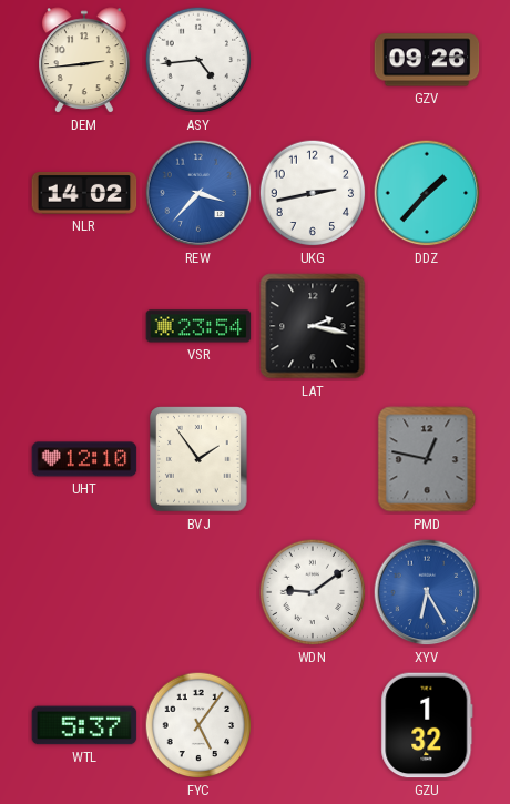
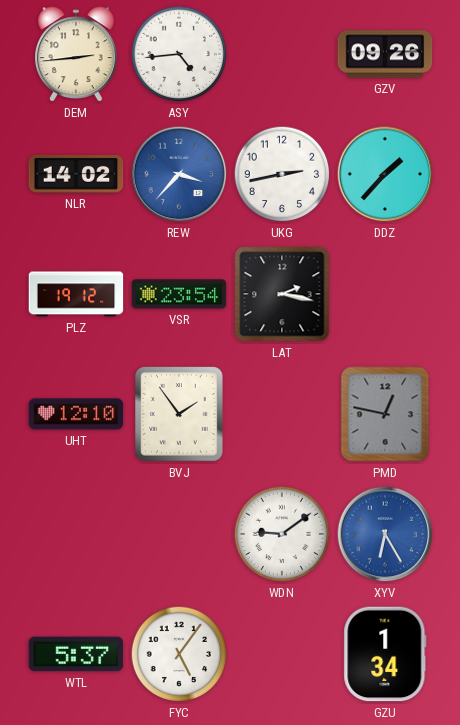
PLZ: none -> 19:12
GZU: 1:32 -> 1:34
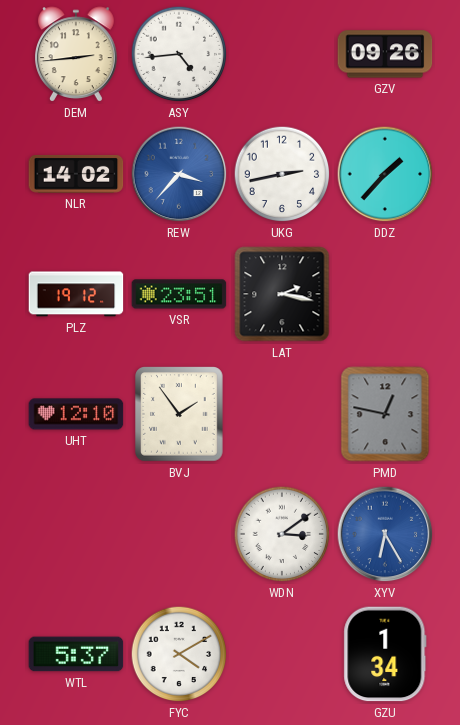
VSR: 23:54 -> 23:51
WDN: 9:09 -> 3:09
FYC: 5:06 -> 4:10
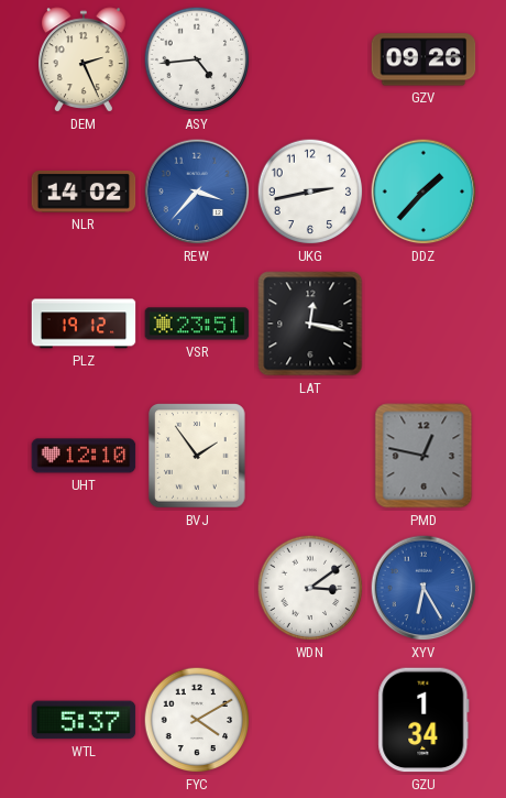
DEM: 2:44 -> 2:26
LAT: 2:17 -> 12:17
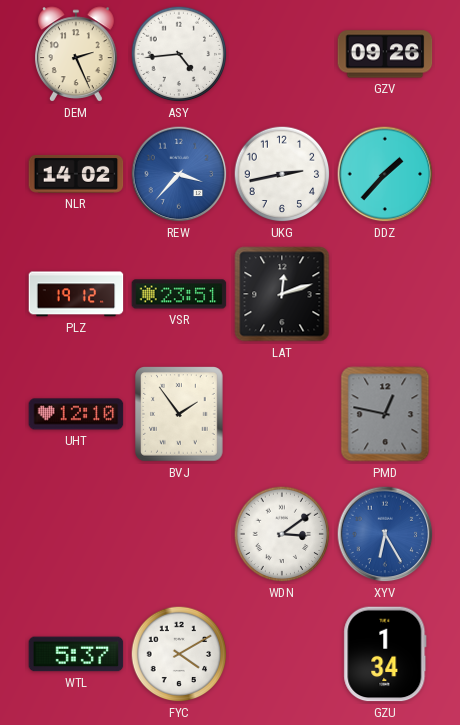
LAT: 12:17 -> 12:12
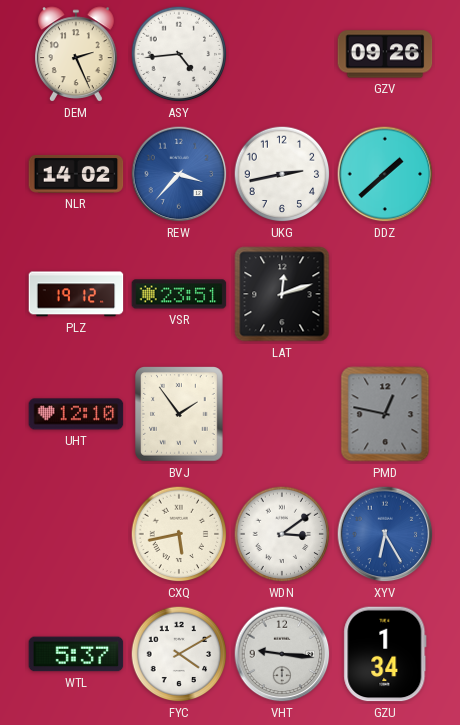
DDZ: 1:37 -> 1:38
CXQ: none -> 5:43
VHT: none -> 9:16
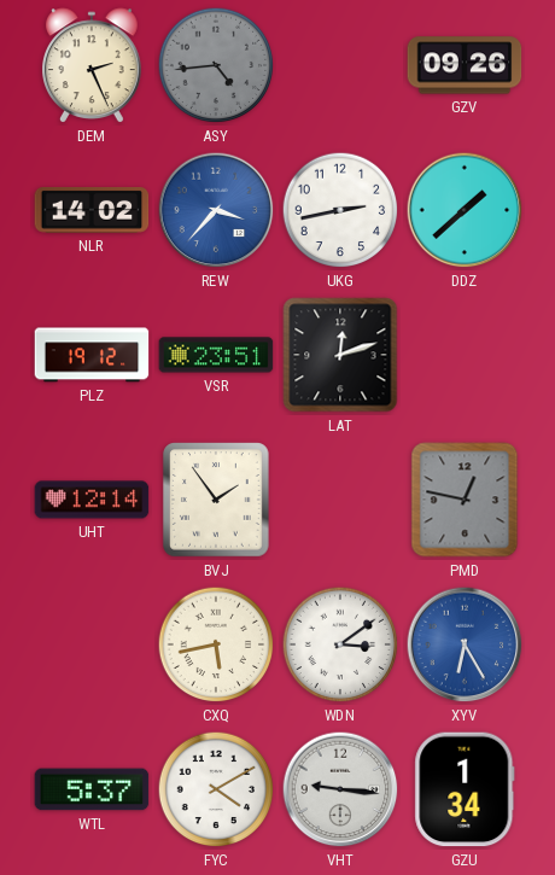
ASY dial: white -> grey
UHT: 12:10 -> 12:14
